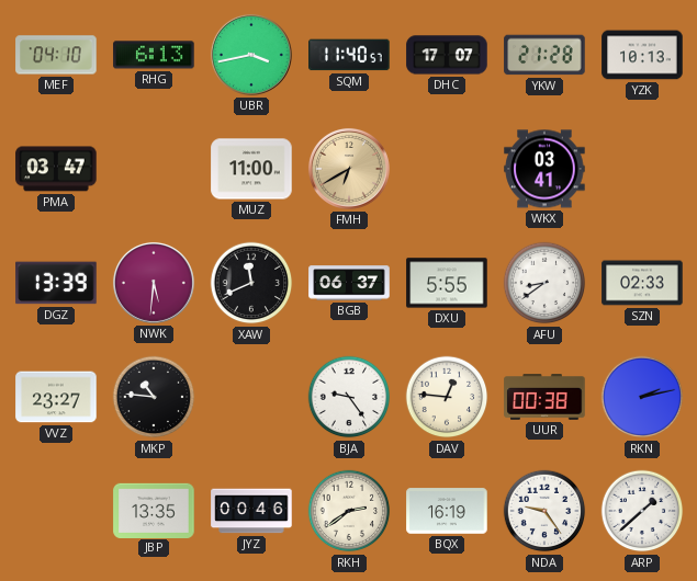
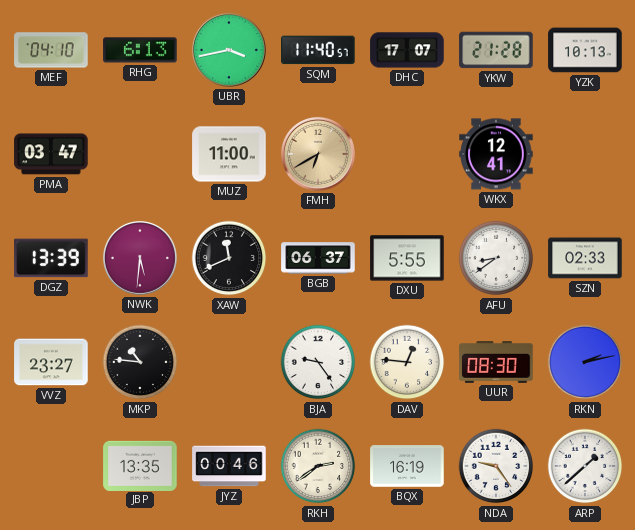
WKX: 03:41 -> 12:41
UUR: 00:38 -> 08:30
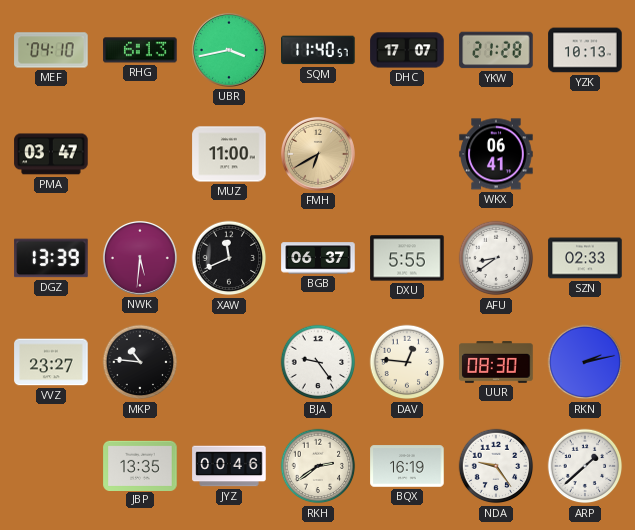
WKX: 12:41 -> 06:41
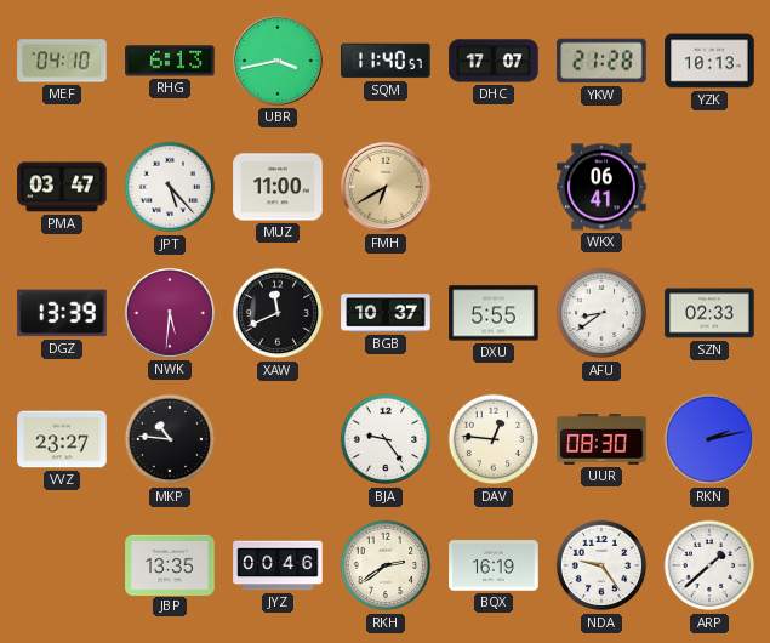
JPT: none -> 5:23
BGB: 06:37 -> 10:37
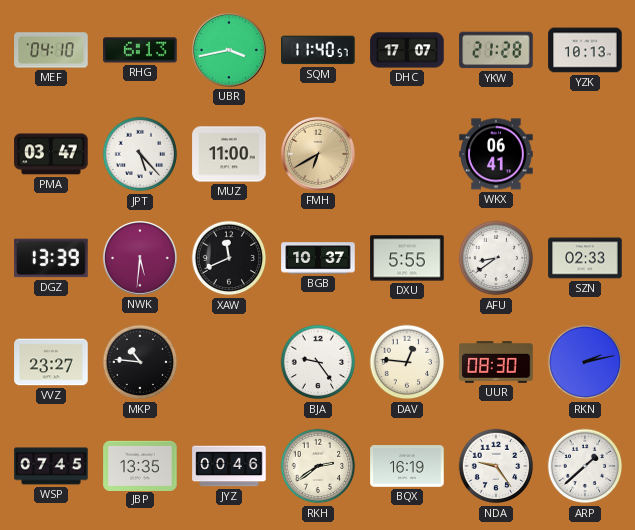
WSP: none -> 07:45
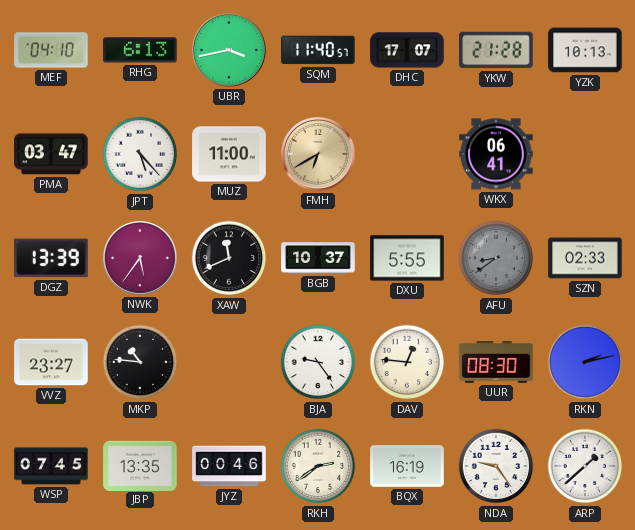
NWK: 5:31 -> 5:36
AFU dial: white -> grey
